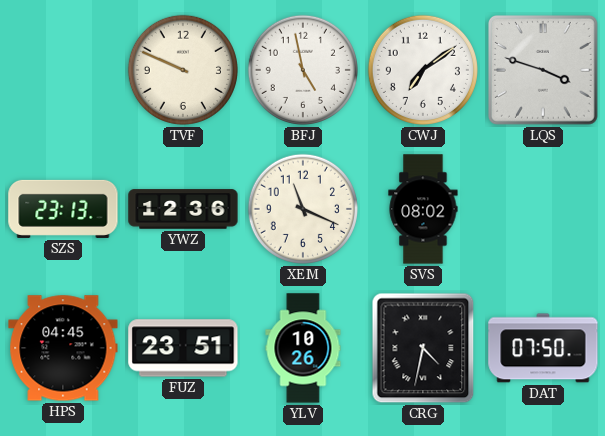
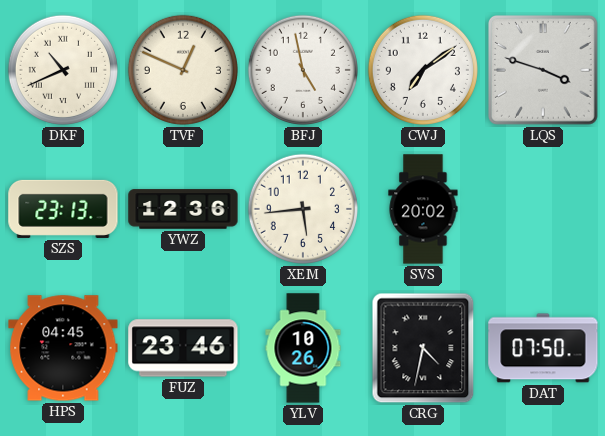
DKF: none -> 10:41
TVF: 9:49 -> 12:49
XEM: 11:19 -> 5:44
SVS: 08:02 -> 20:02
FUZ: 23:51 -> 23:46
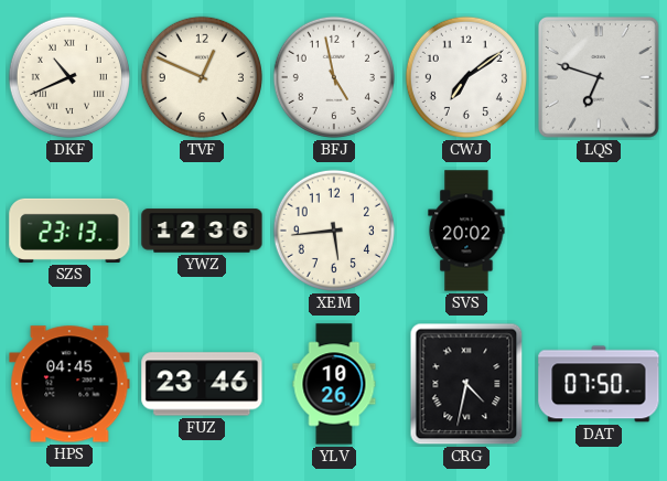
LQS: 3:48 -> 6:48
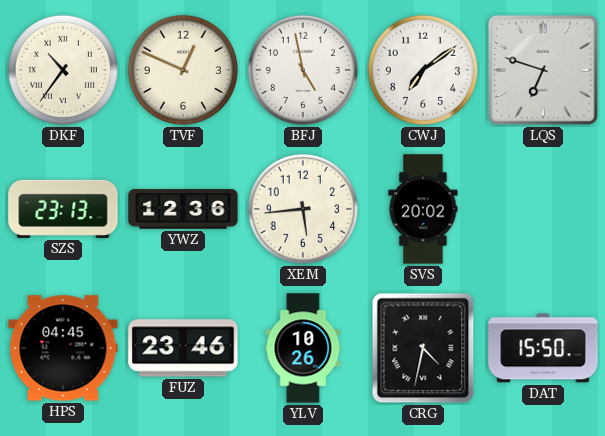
DKF: 10:41 -> 10:36
DAT: 07:50 -> 15:50
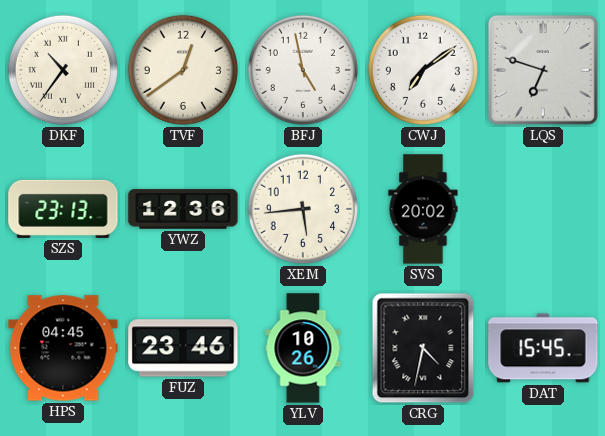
TVF: 12:49 -> 12:39
DAT: 15:50 -> 15:45
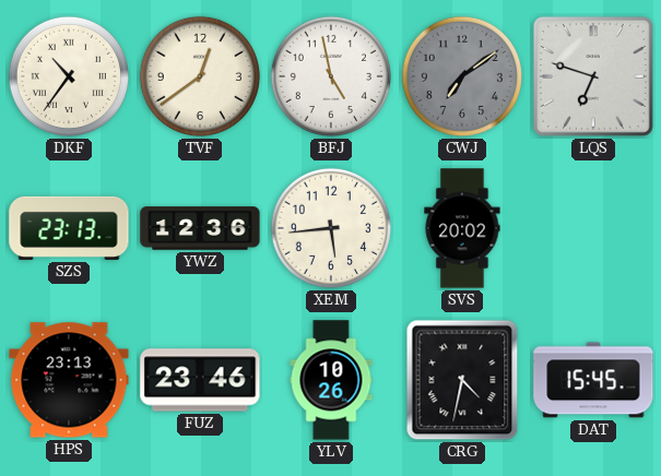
CWJ dial: white -> grey
HPS: 04:45 -> 23:13
